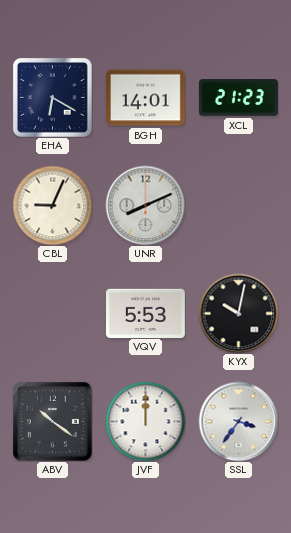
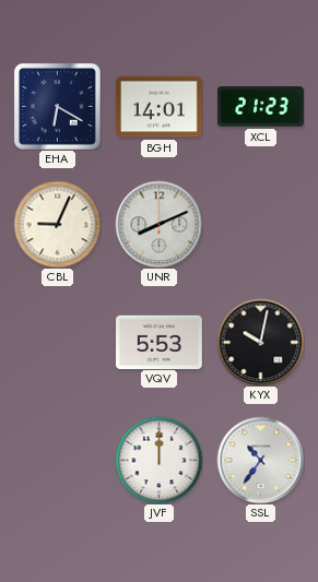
ABV: 10:21 -> none
SSL: 3:36 -> 10:36
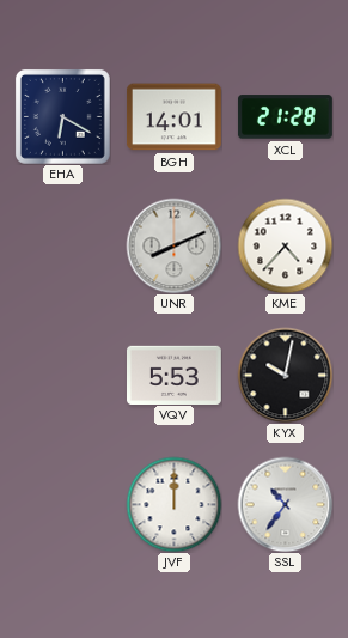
XCL: 21:23 -> 21:28
CBL: 9:04 -> none
KME: none -> 4:37
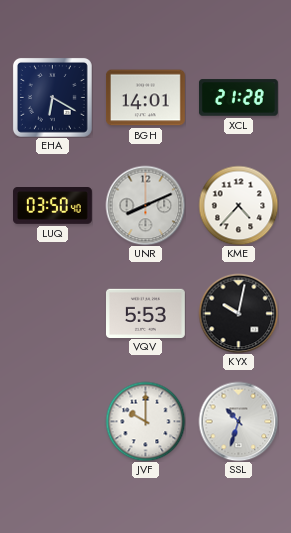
LUQ: none -> 03:50
JVF: 12:00 -> 10:00
SSL: 10:36 -> 10:33
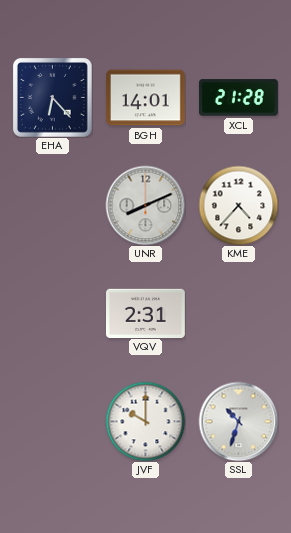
EHA: 6:20 -> 6:23
LUQ: 03:50 -> none
VQV: 5:53 -> 2:31
KYX: 10:02 -> none
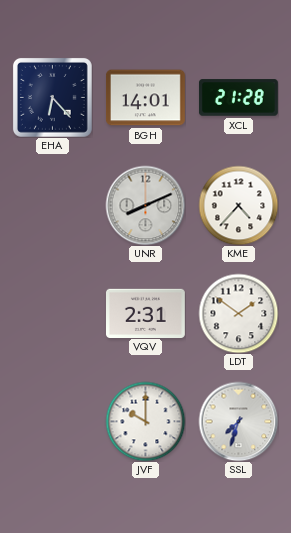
LDT: none -> 1:51
SSL: 10:33 -> 7:33
